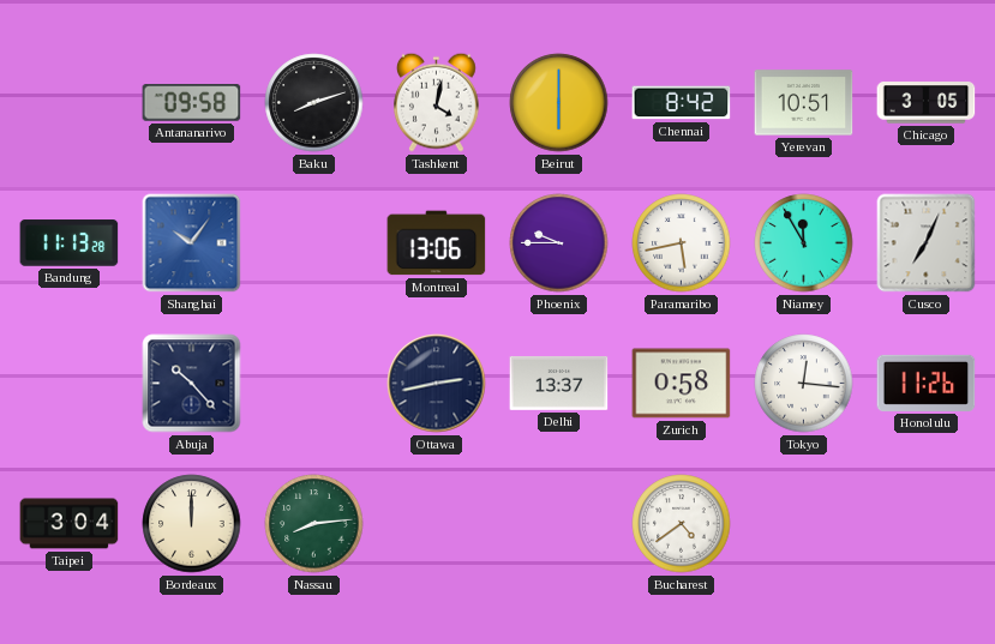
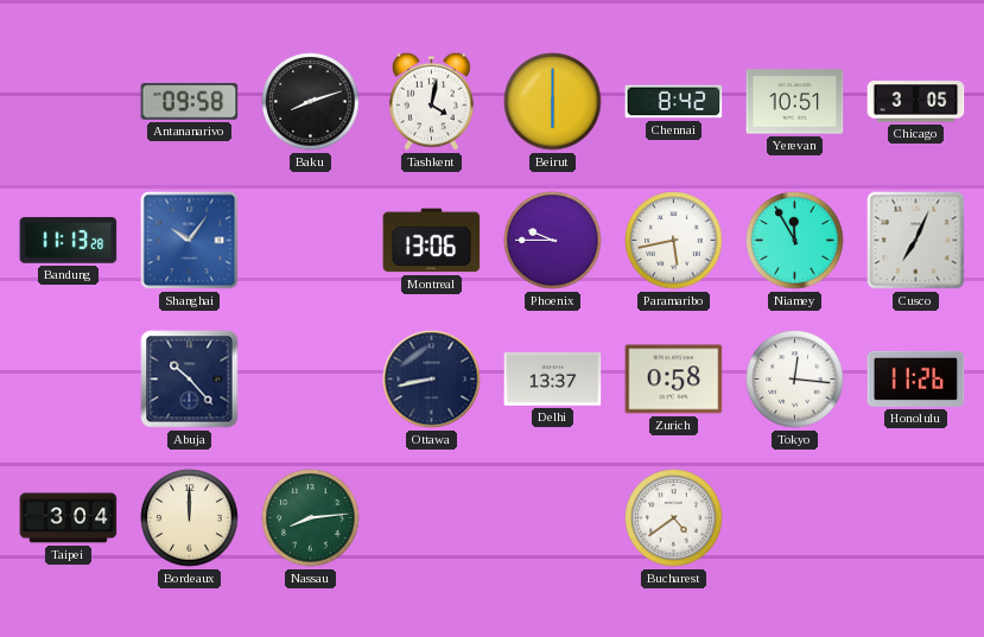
Ottawa: 2:43 -> 8:43
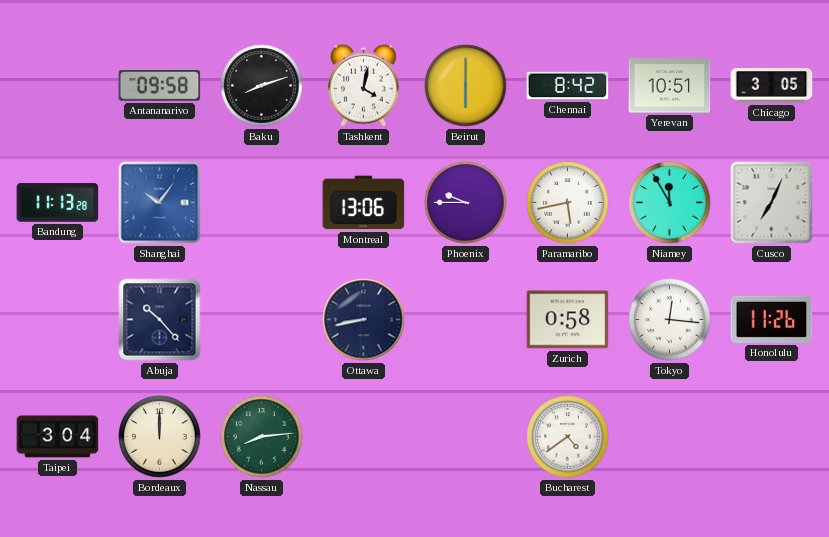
Delhi: 13:37 -> none
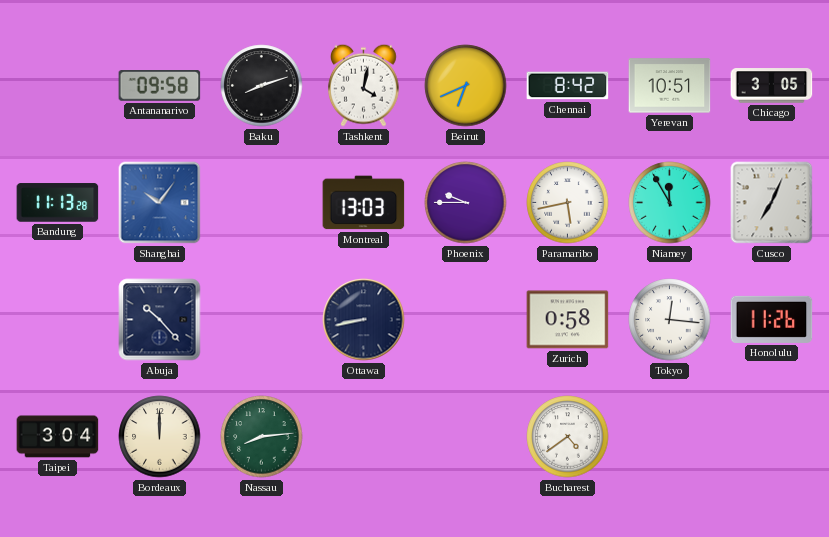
Beirut: 6:00 -> 6:41
Montreal: 13:06 -> 13:03
